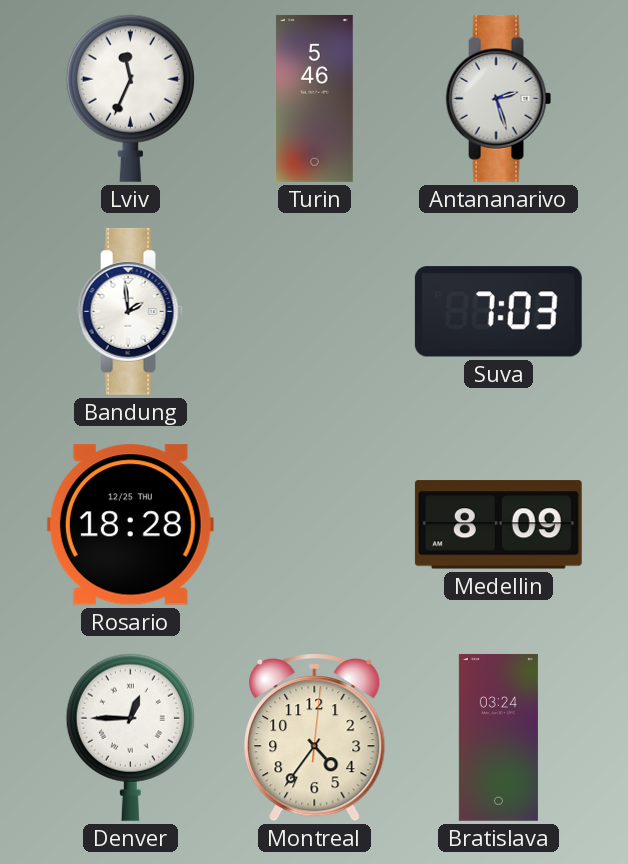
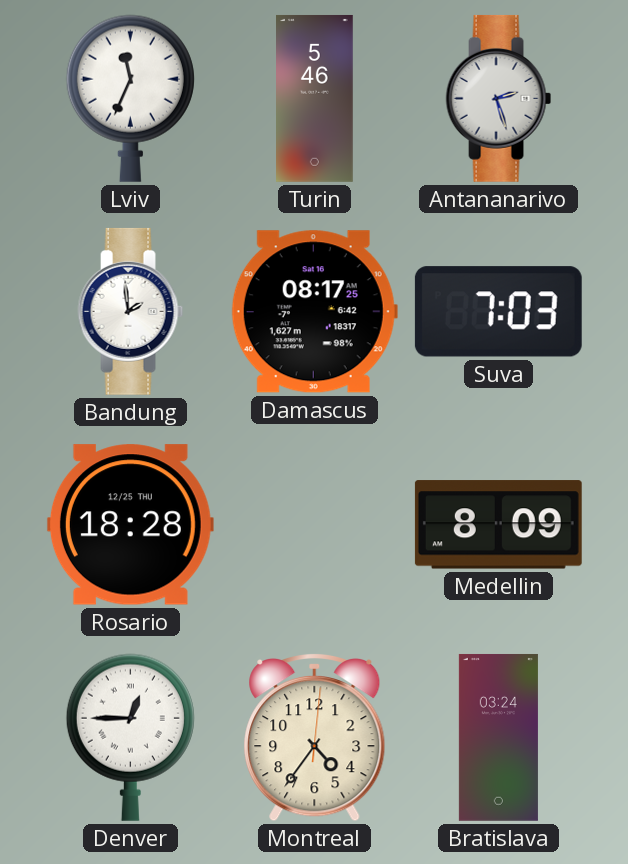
Damascus: none -> 08:17
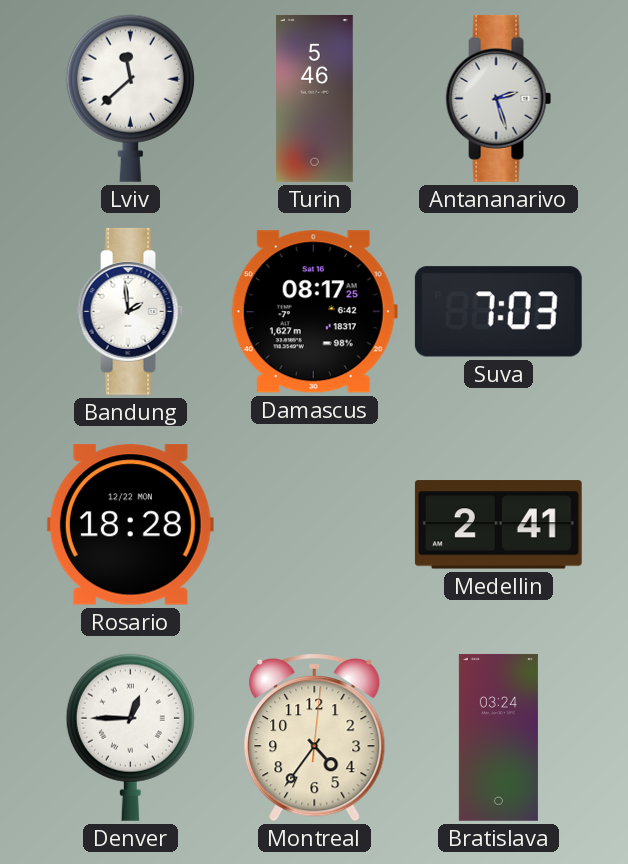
Lviv: 11:34 -> 11:38
Rosario date: 12/25 THU -> 12/22 MON
Medellin: 8:09 -> 2:41
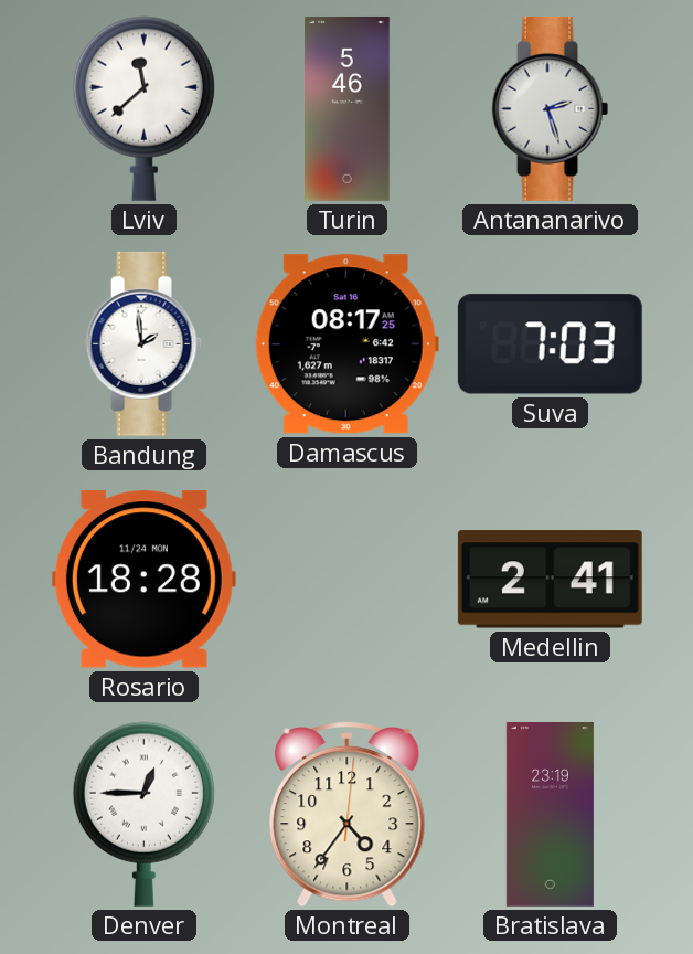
Rosario date: 12/22 MON -> 11/24 MON
Bratislava: 03:24 -> 23:19
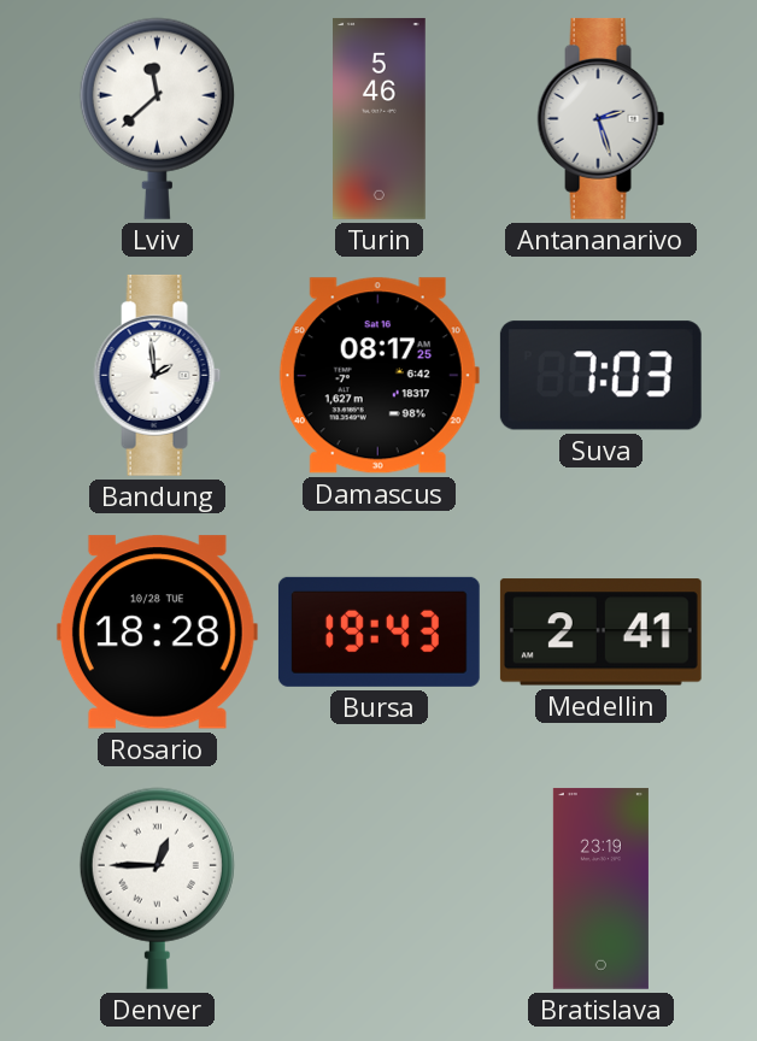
Rosario date: 11/24 MON -> 10/28 TUE
Bursa: none -> 19:43
Montreal: 4:36 -> none
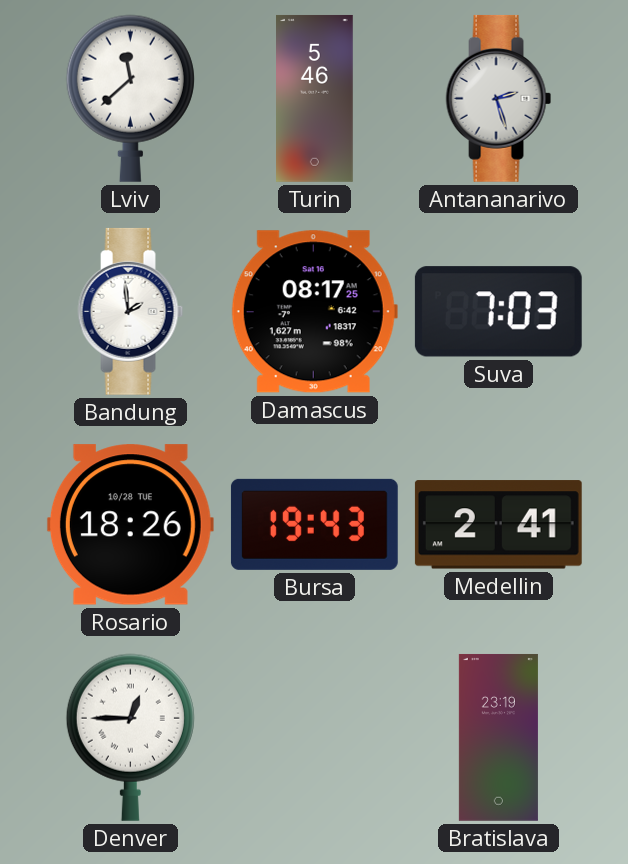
Rosario: 18:28 -> 18:26
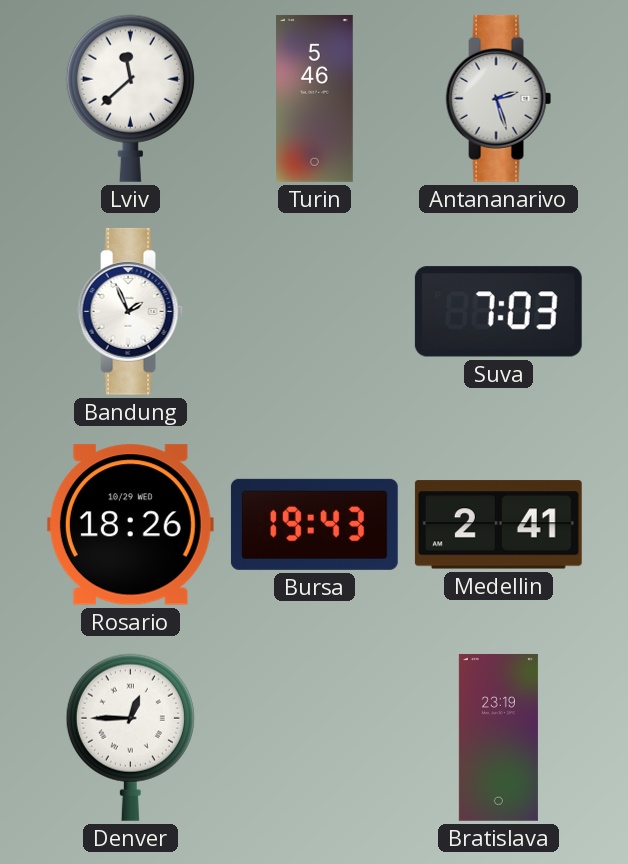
Bandung: 1:59 -> 1:56
Damascus: 08:17 -> none
Rosario date: 10/28 TUE -> 10/29 WED
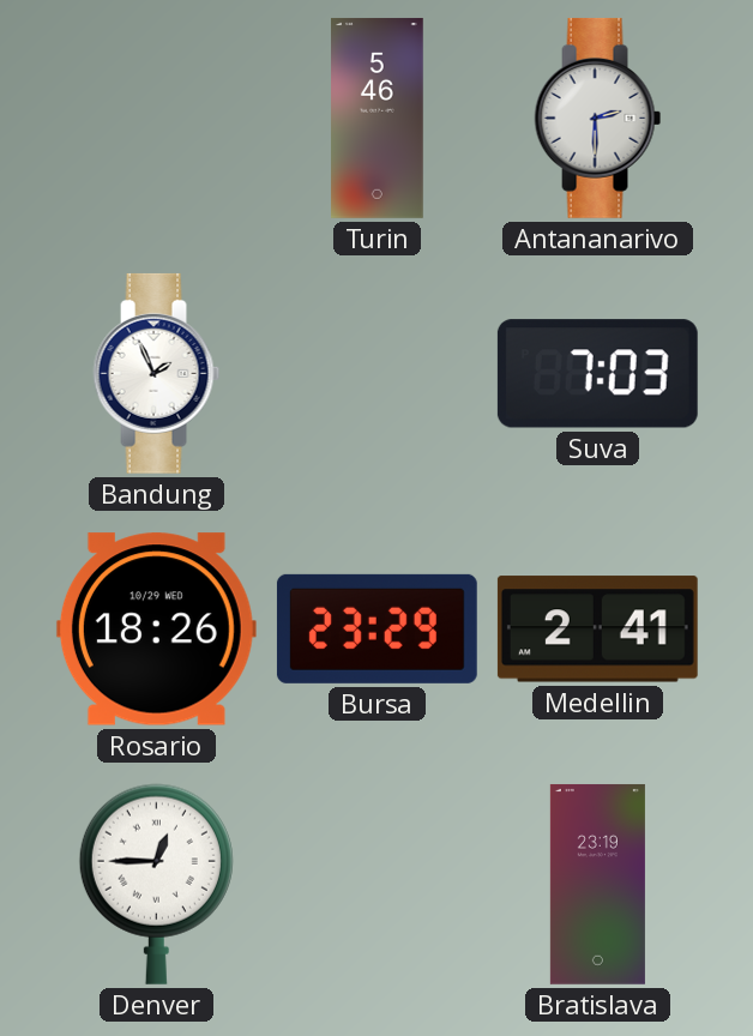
Lviv: 11:38 -> none
Antananarivo: 2:27 -> 2:30
Bursa: 19:43 -> 23:29
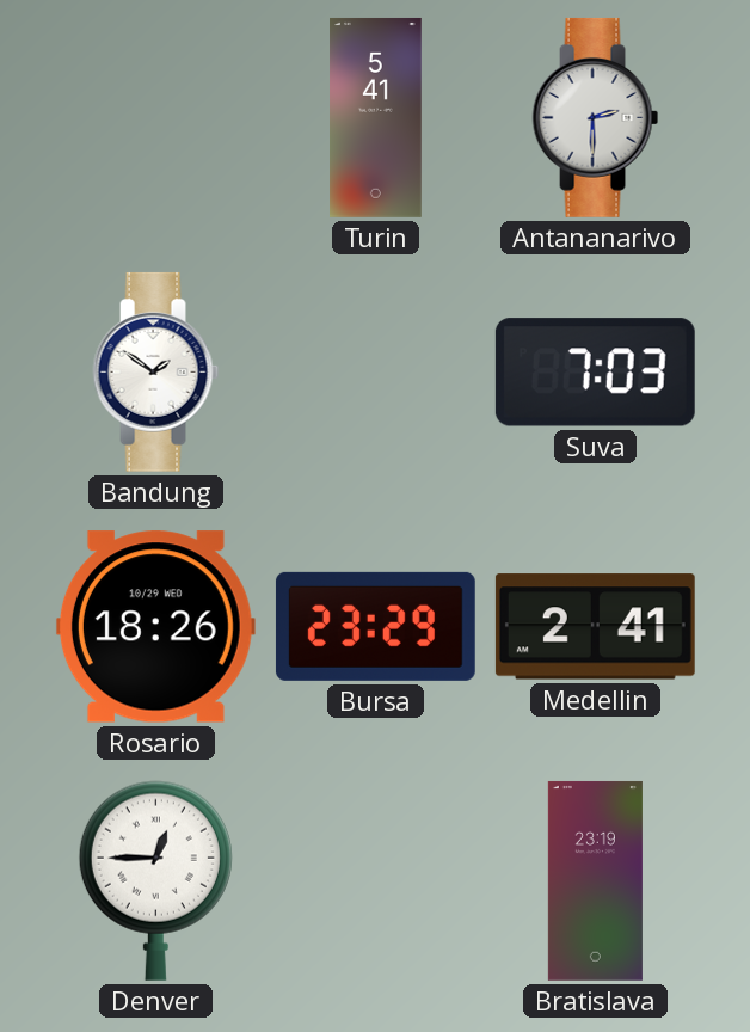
Turin: 5:46 -> 5:41
Bandung: 1:56 -> 1:51
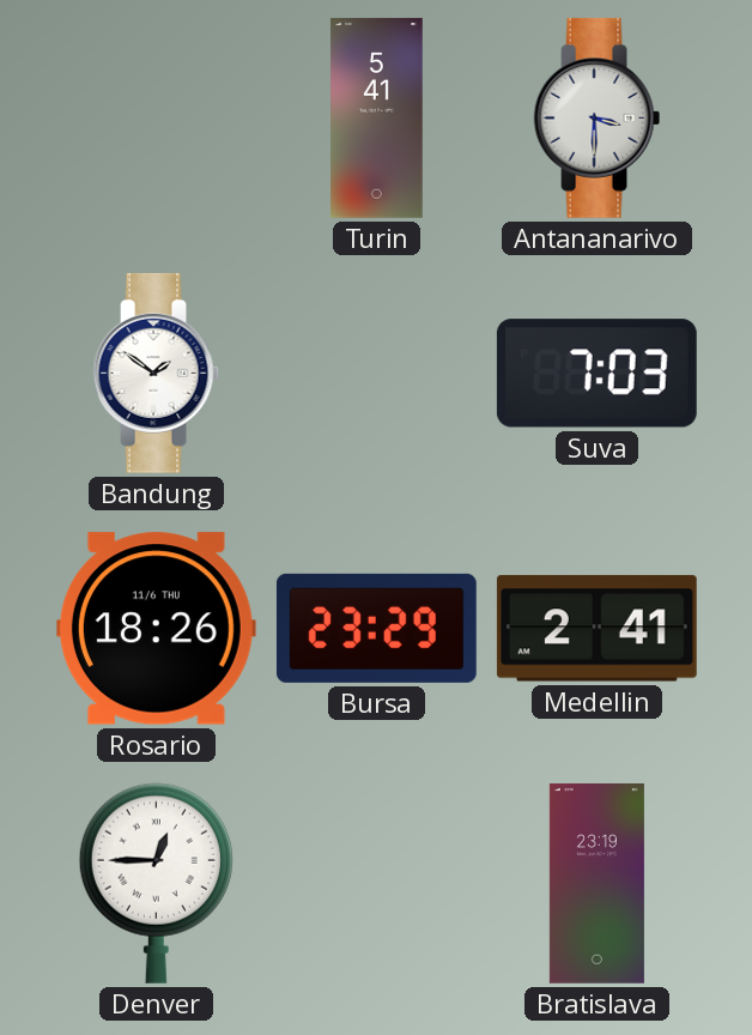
Antananarivo: 2:30 -> 3:30
Rosario date: 10/29 WED -> 11/6 THU
